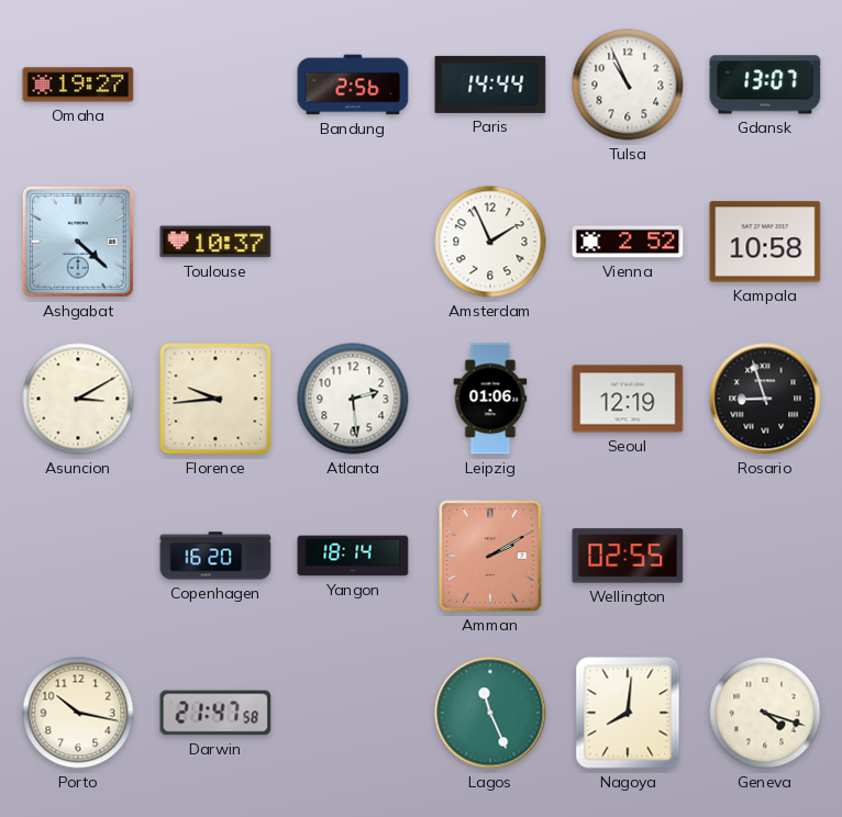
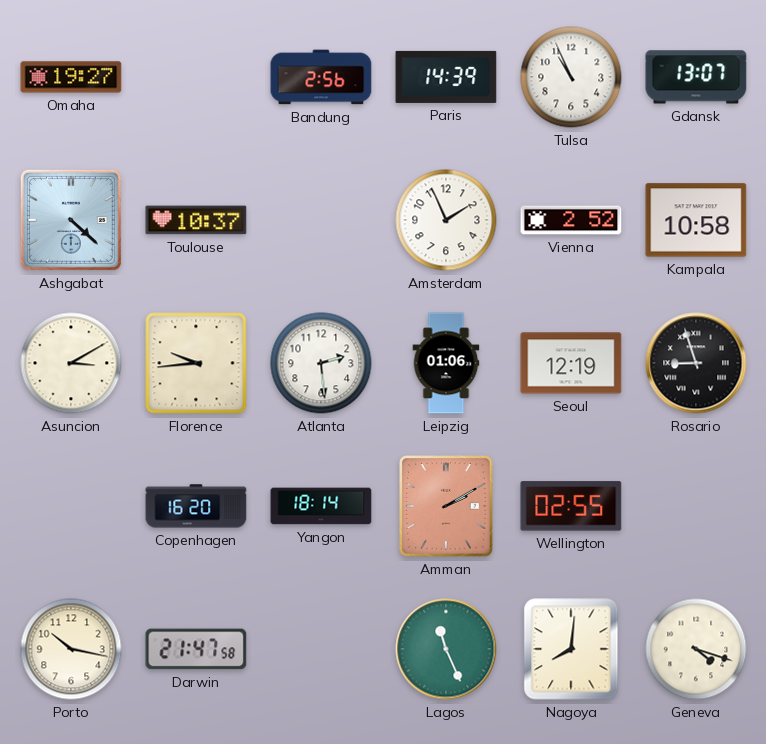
Paris: 14:44 -> 14:39
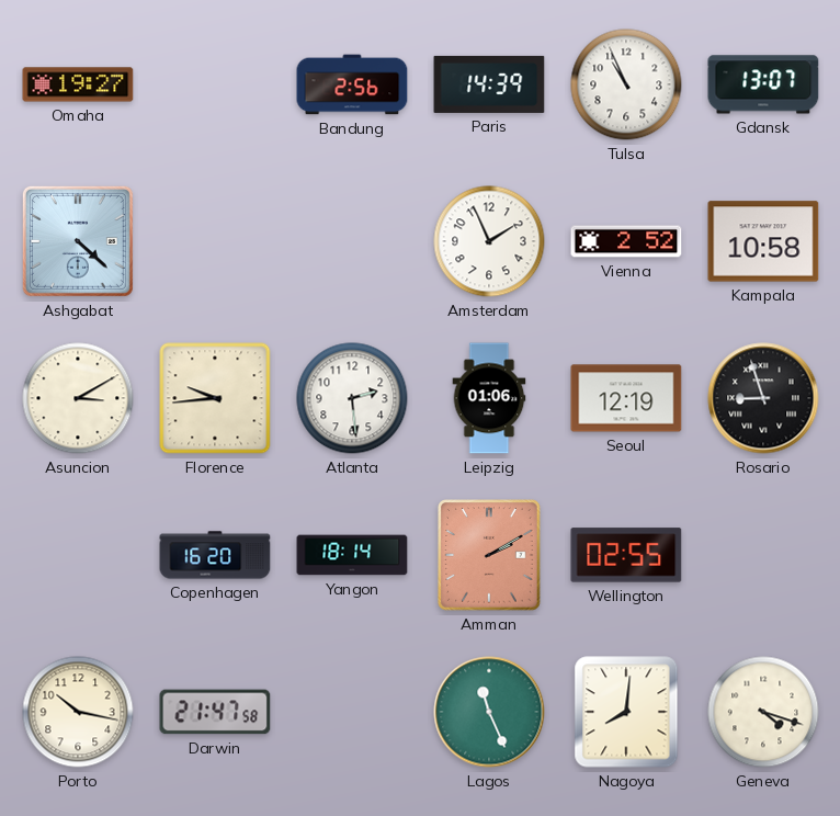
Toulouse: 10:37 -> none
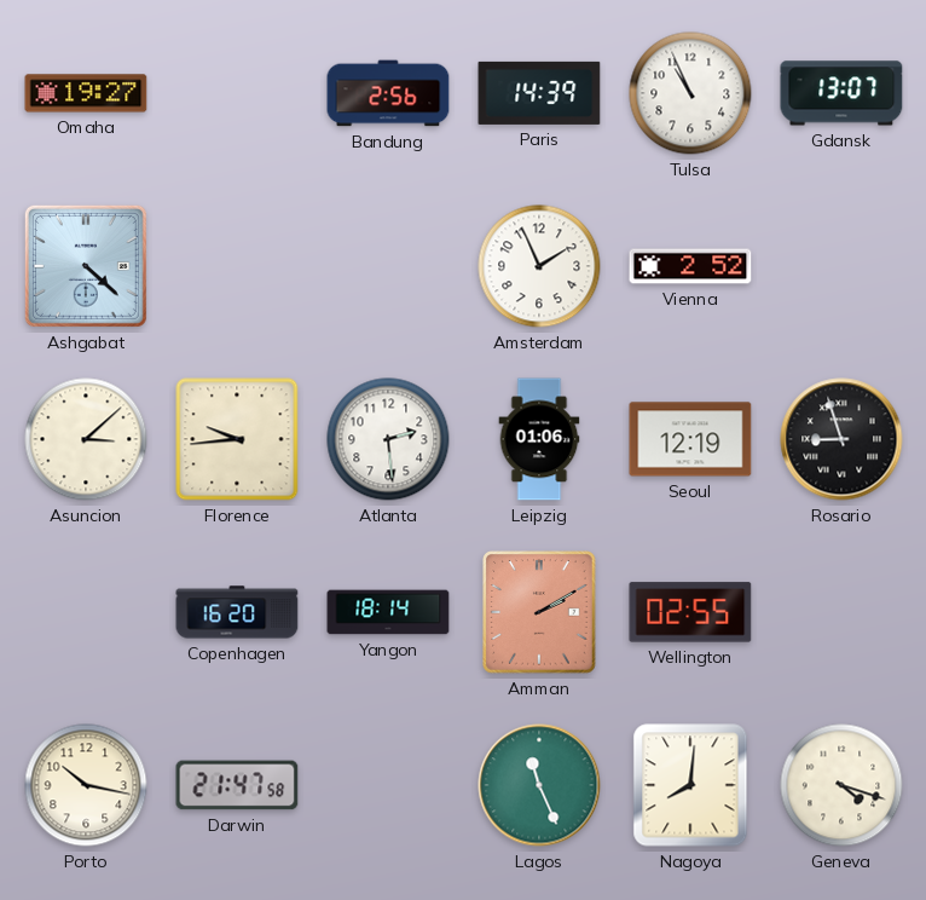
Kampala: 10:58 -> none
Asuncion: 3:10 -> 3:08
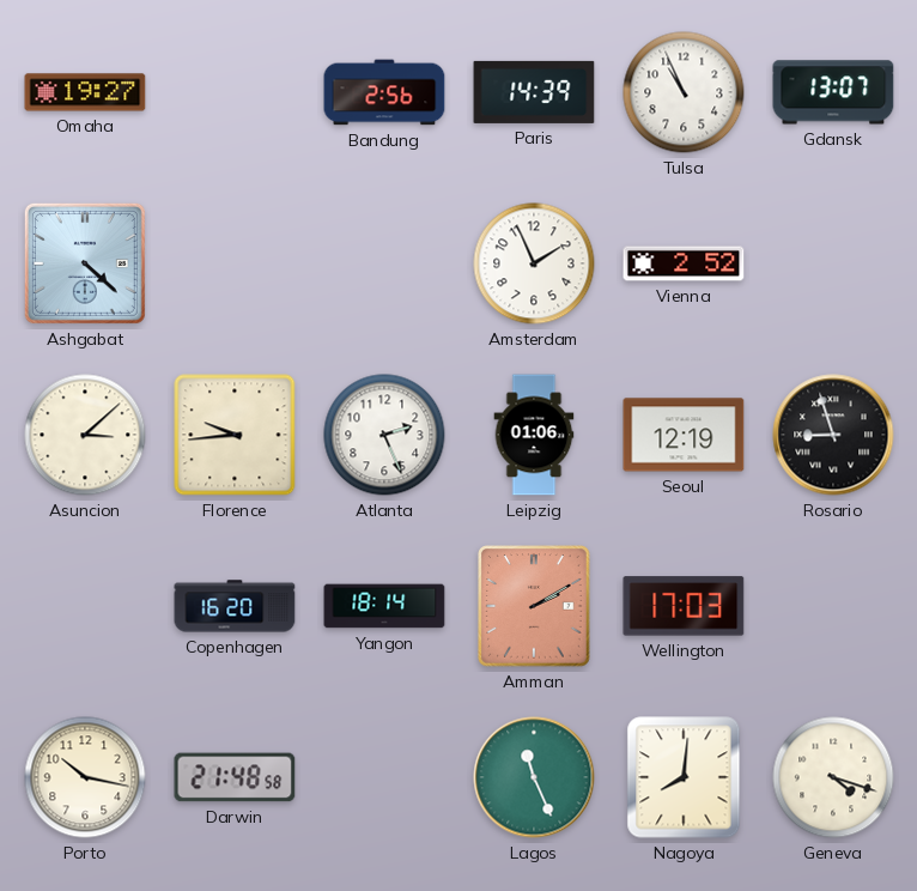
Atlanta: 2:29 -> 2:26
Wellington: 02:55 -> 17:03
Darwin: 21:47 -> 21:48
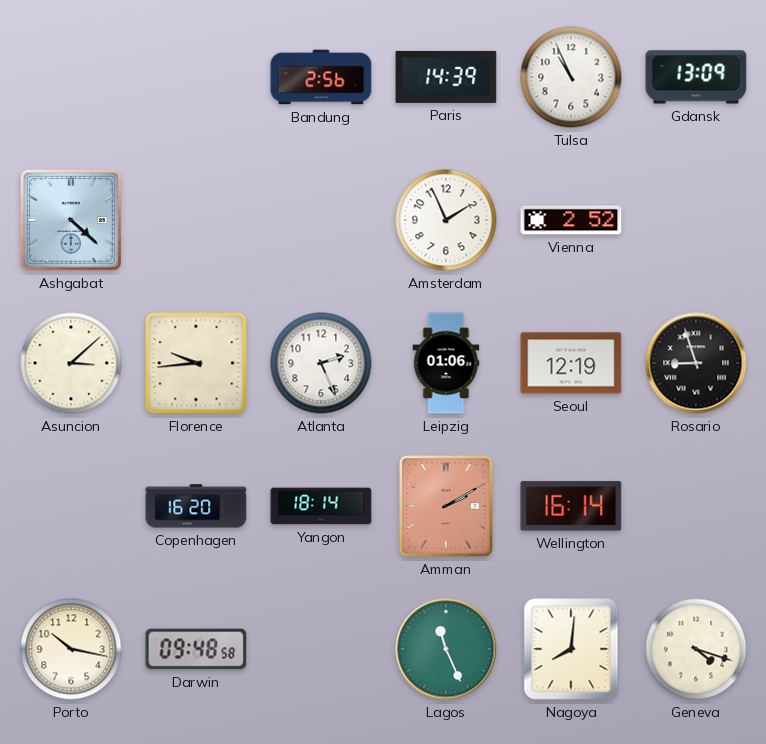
Omaha: 19:27 -> none
Gdansk: 13:07 -> 13:09
Wellington: 17:03 -> 16:14
Darwin: 21:48 -> 09:48
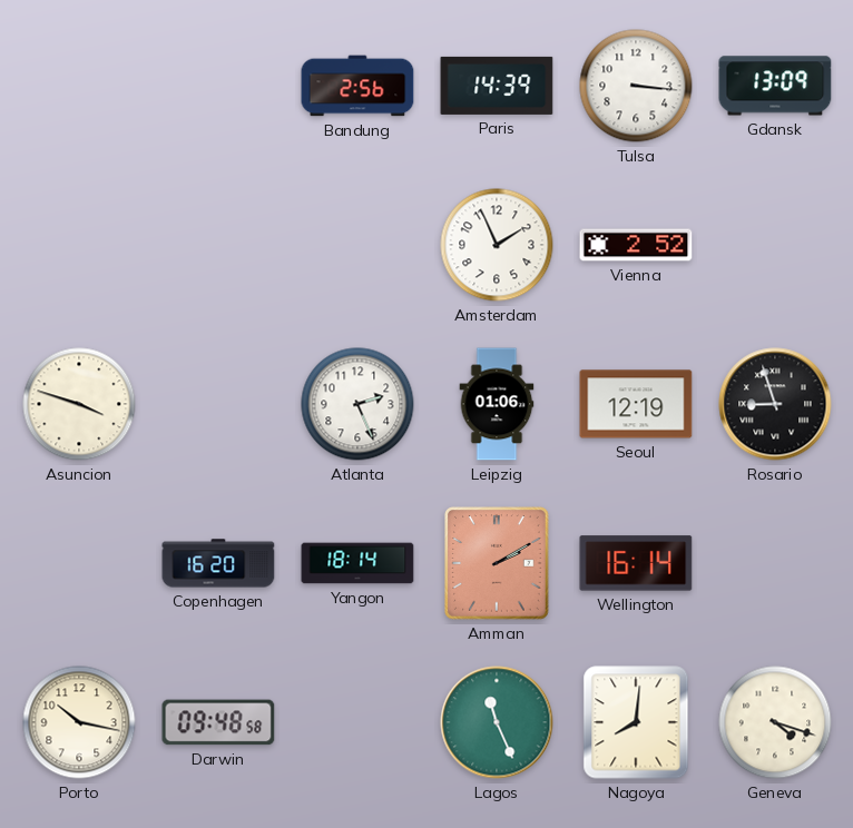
Tulsa: 10:56 -> 3:16
Ashgabat: 4:22 -> none
Asuncion: 3:08 -> 3:48
Florence: 9:44 -> none
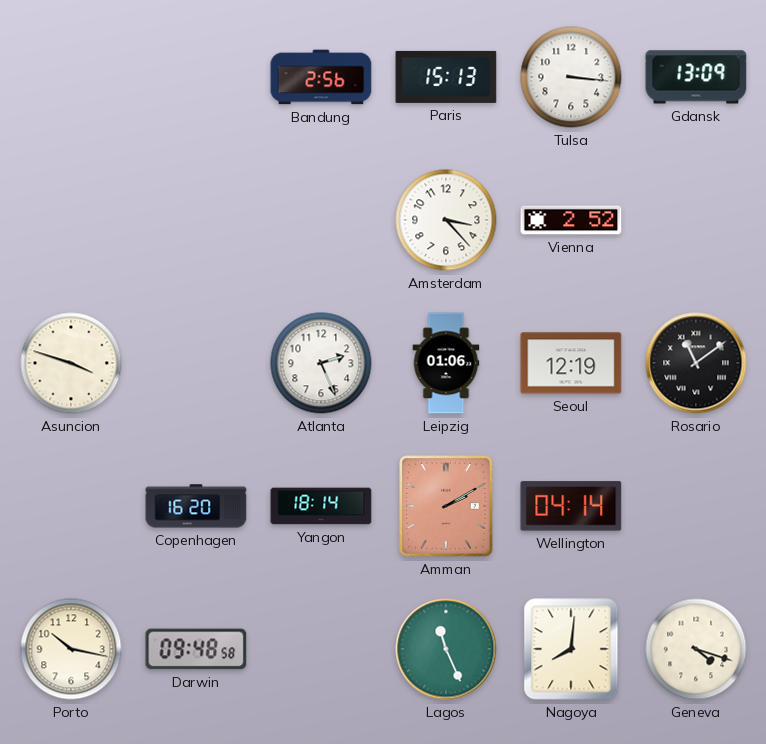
Paris: 14:39 -> 15:13
Amsterdam: 1:56 -> 3:23
Rosario: 8:57 -> 11:09
Wellington: 16:14 -> 04:14
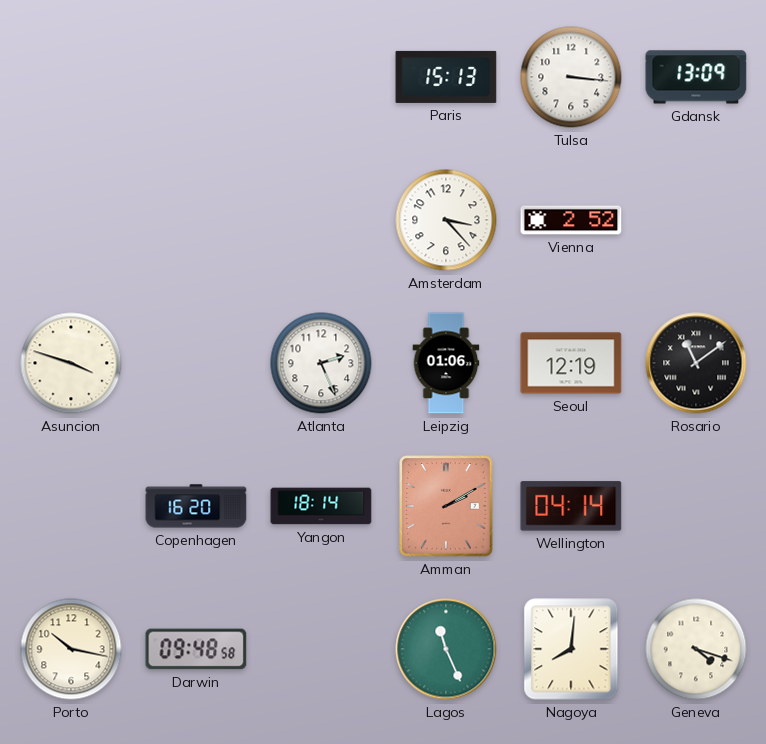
Bandung: 2:56 -> none
